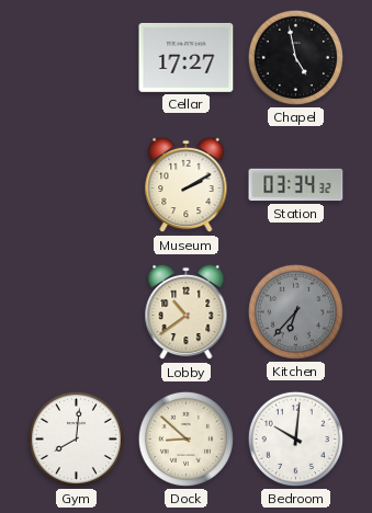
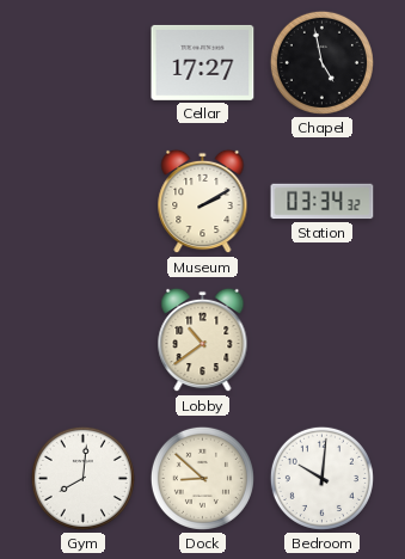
Kitchen: 6:37 -> none
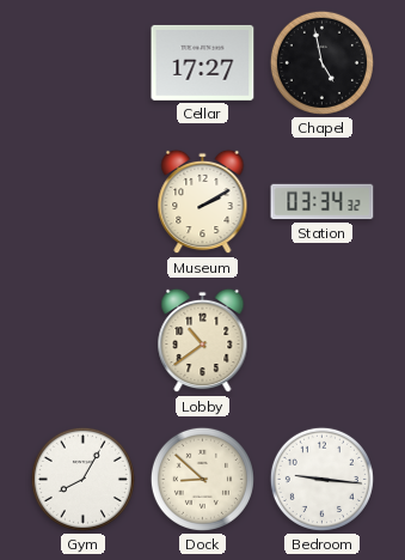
Gym: 8:01 -> 8:05
Bedroom: 10:01 -> 9:16
